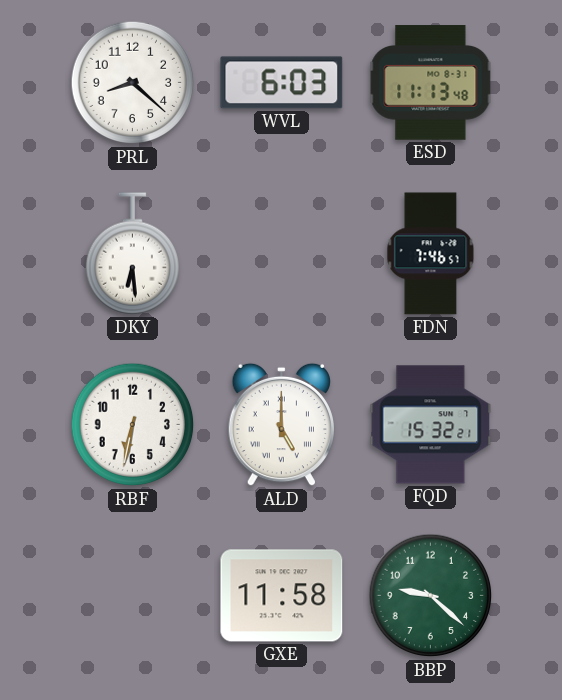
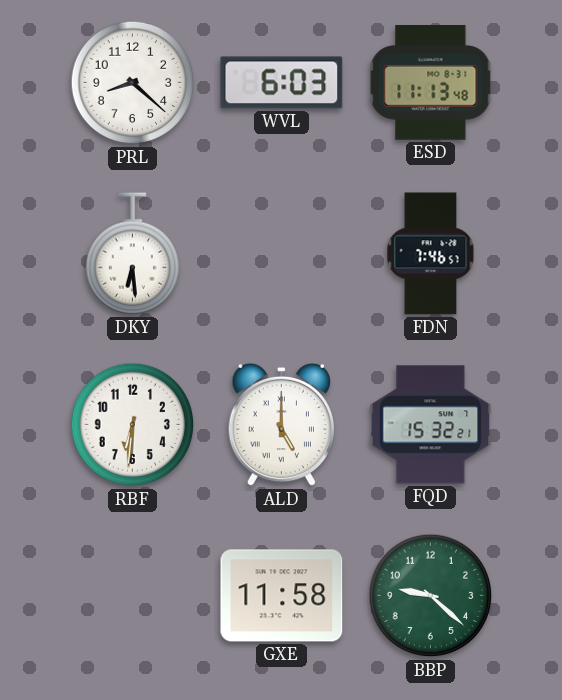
RBF: 6:32 -> 6:31
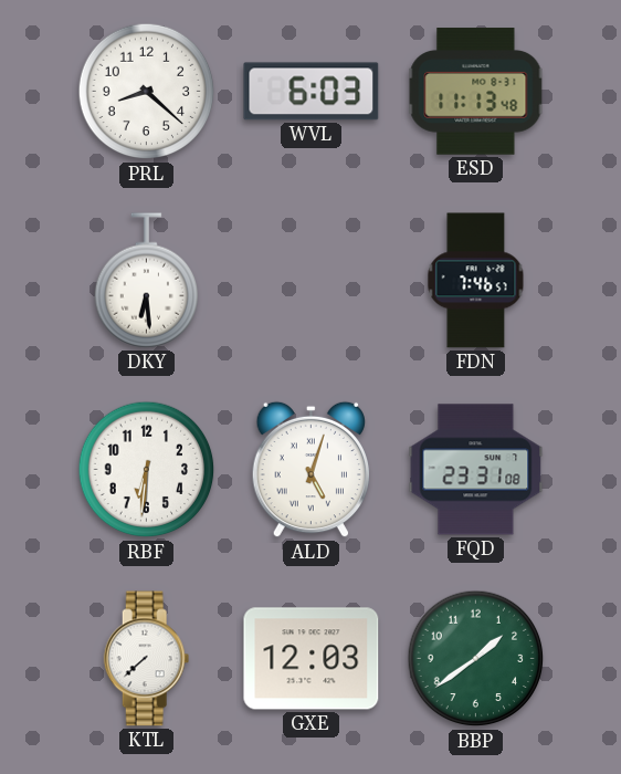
ALD: 5:00 -> 5:03
FQD: 15:32 -> 23:31
KTL: none -> 7:38
GXE: 11:58 -> 12:03
BBP: 9:22 -> 1:39
